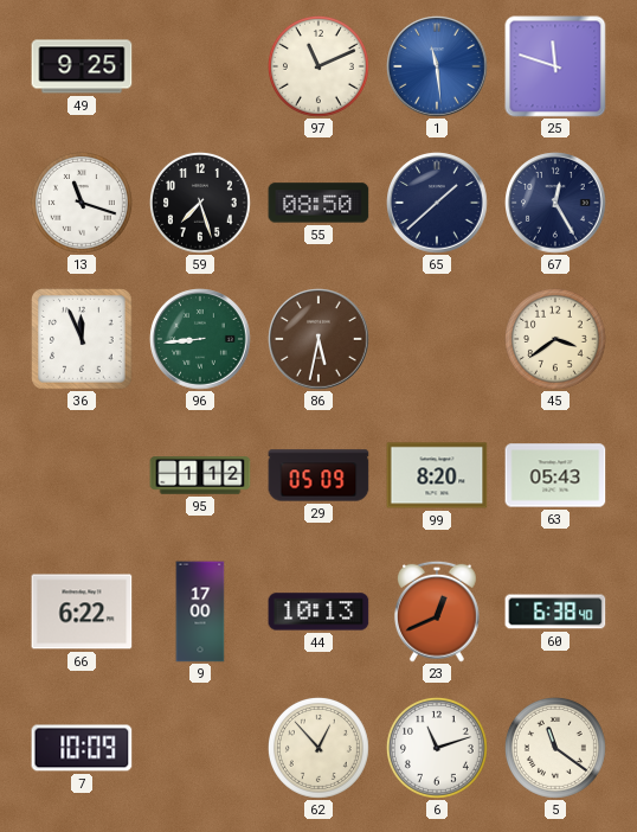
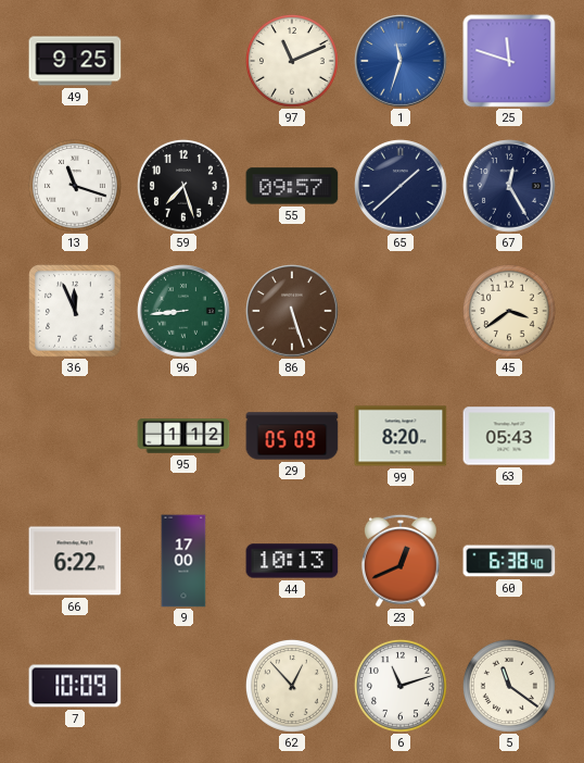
1: 11:29 -> 11:33
55: 08:50 -> 09:57
86: 5:32 -> 5:27
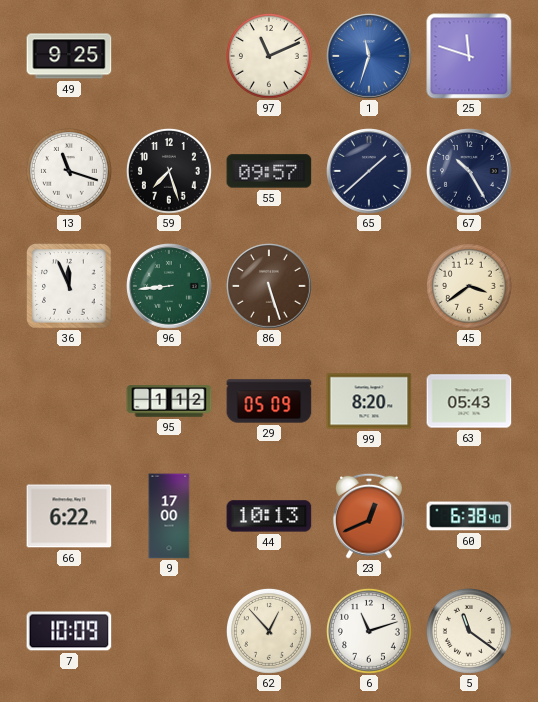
67: 12:25 -> 10:25
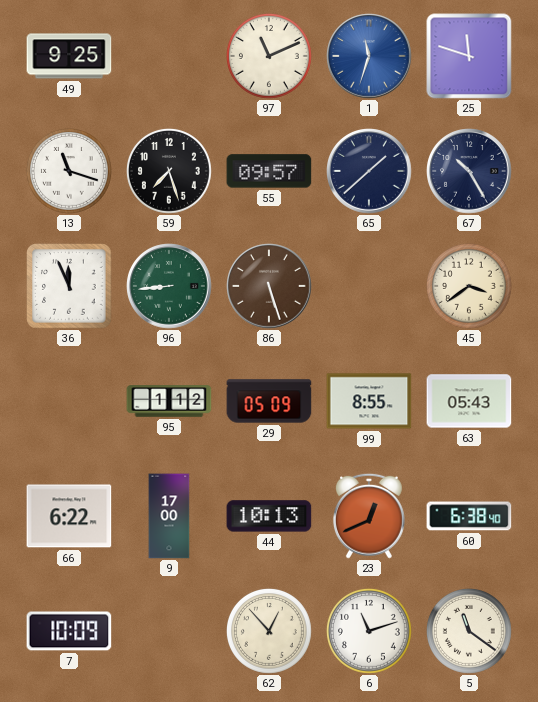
99: 8:20 -> 8:55
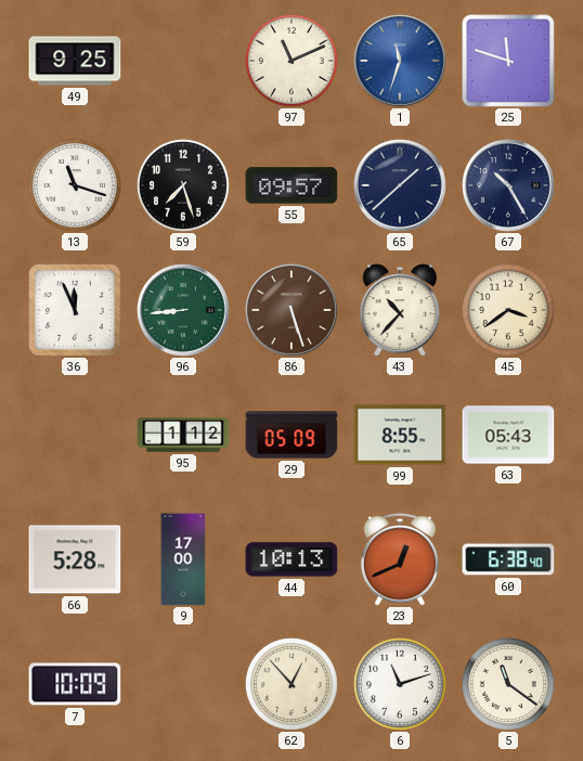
43: none -> 10:37
66: 6:22 -> 5:28
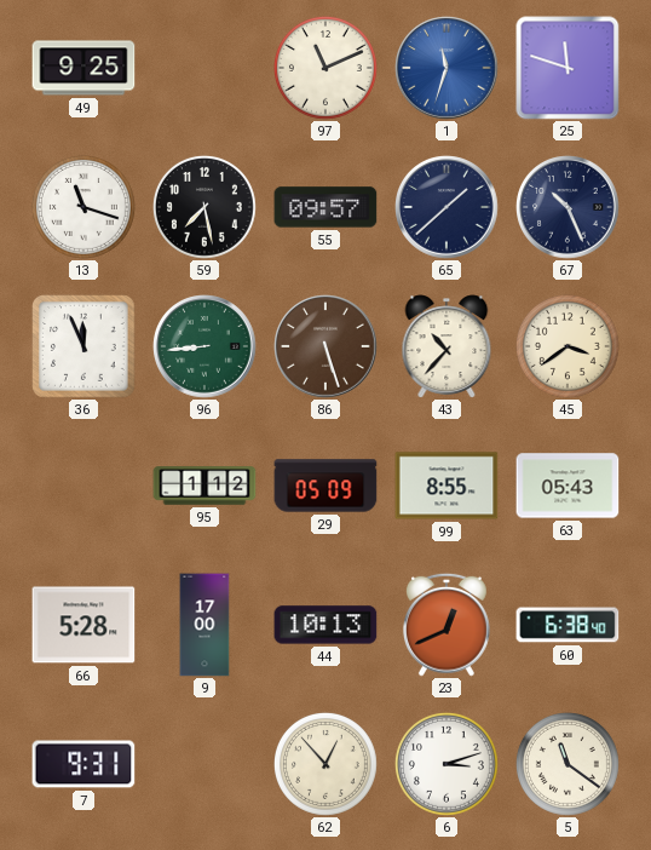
59: 7:27 -> 7:28
67: 10:25 -> 10:26
7: 10:09 -> 9:31
6: 11:12 -> 3:12
